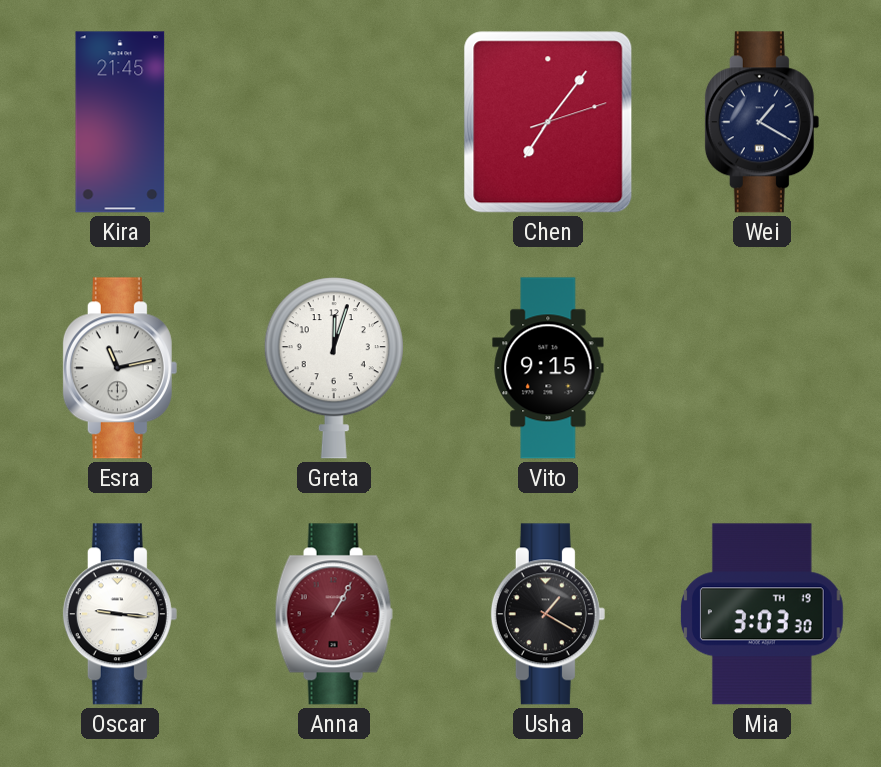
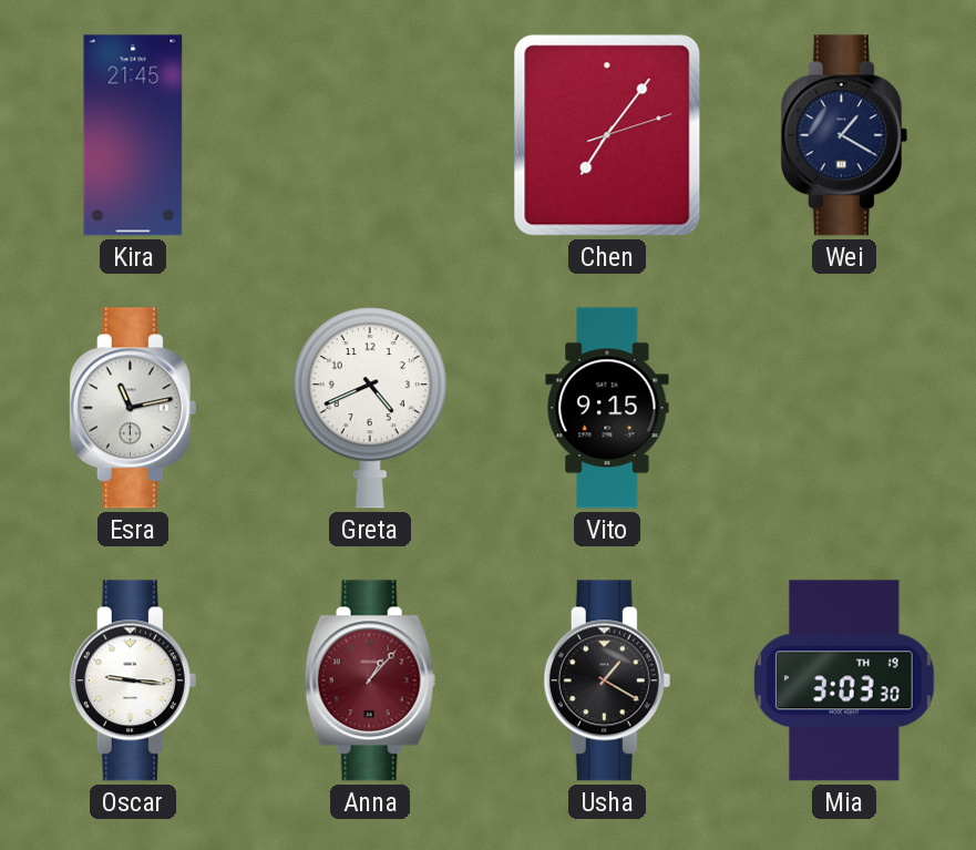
Greta: 12:03 -> 4:41
Anna: 1:05 -> 1:07
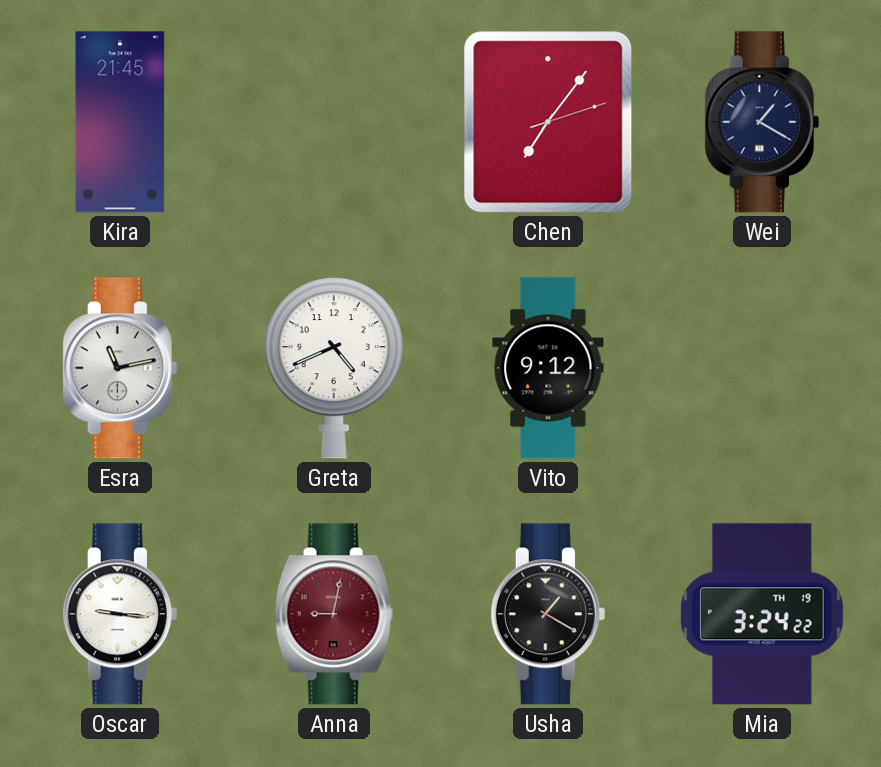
Vito: 9:15 -> 9:12
Anna: 1:07 -> 9:02
Mia: 3:03 -> 3:24
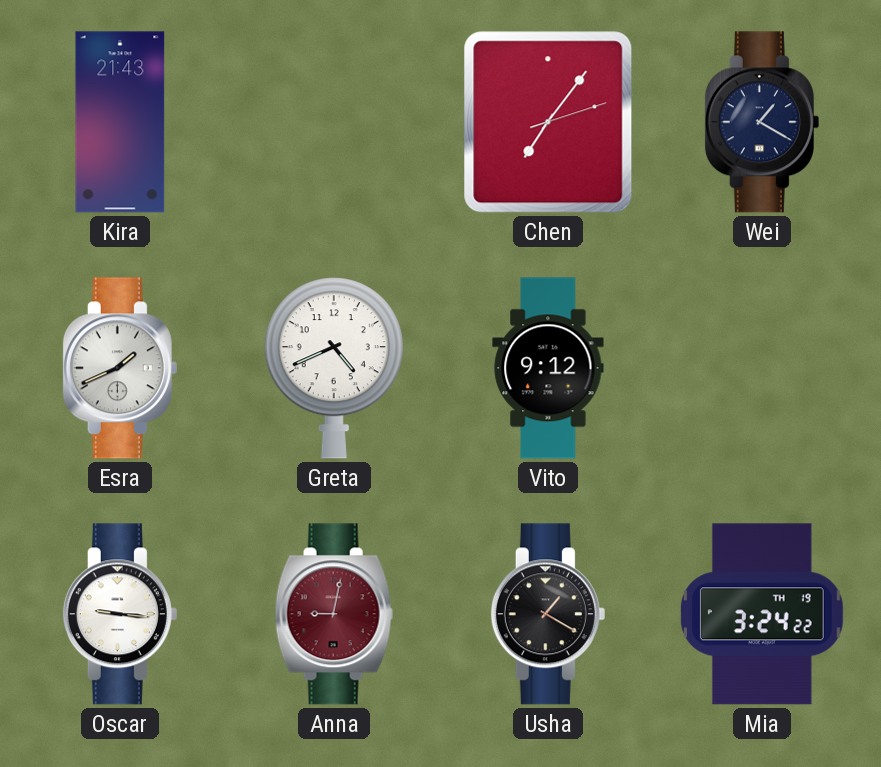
Kira: 21:45 -> 21:43
Esra: 11:13 -> 1:41
